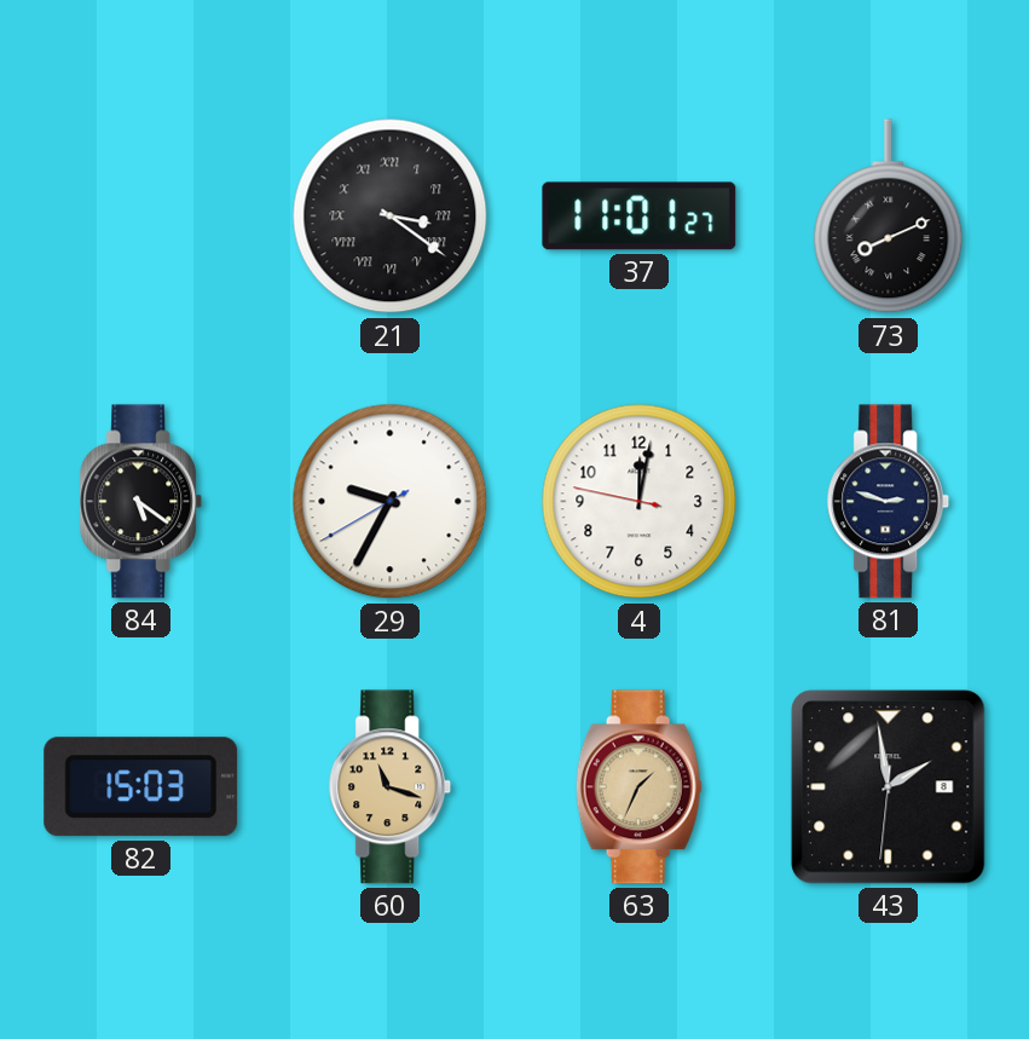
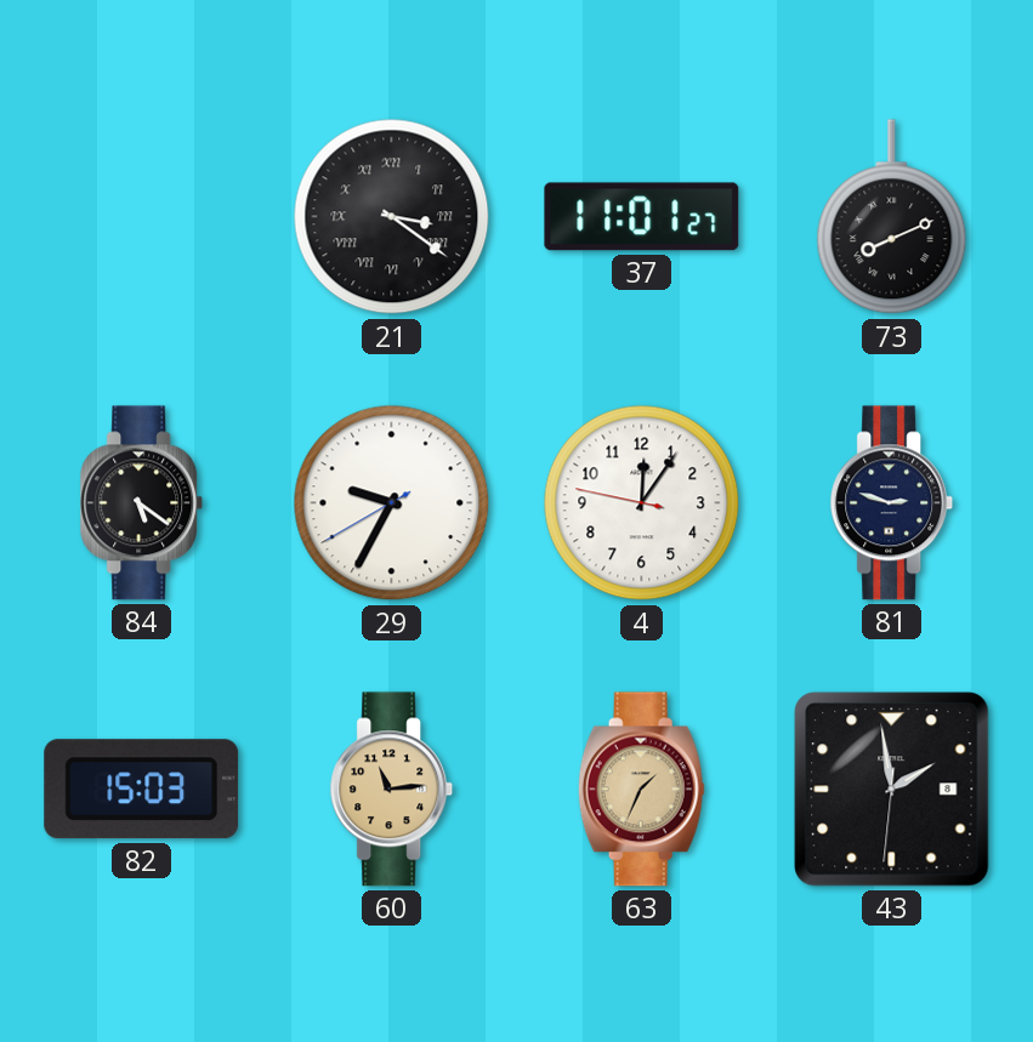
4: 12:01 -> 12:05
60: 11:18 -> 11:14
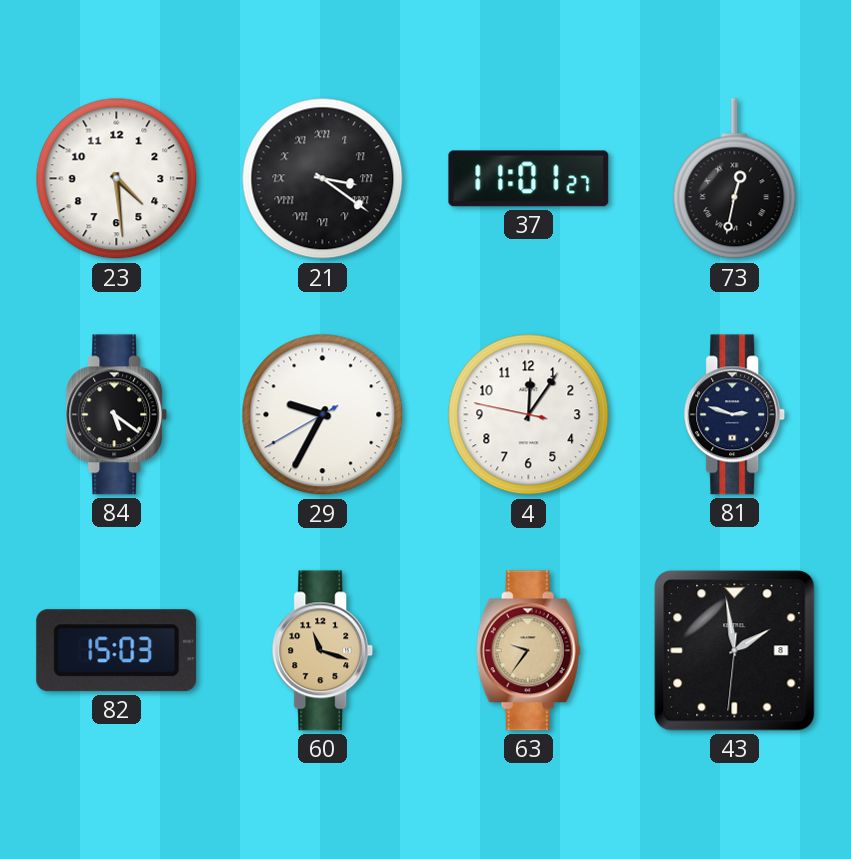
23: none -> 4:29
73: 8:11 -> 12:32
60: 11:14 -> 11:18
63: 1:34 -> 9:36
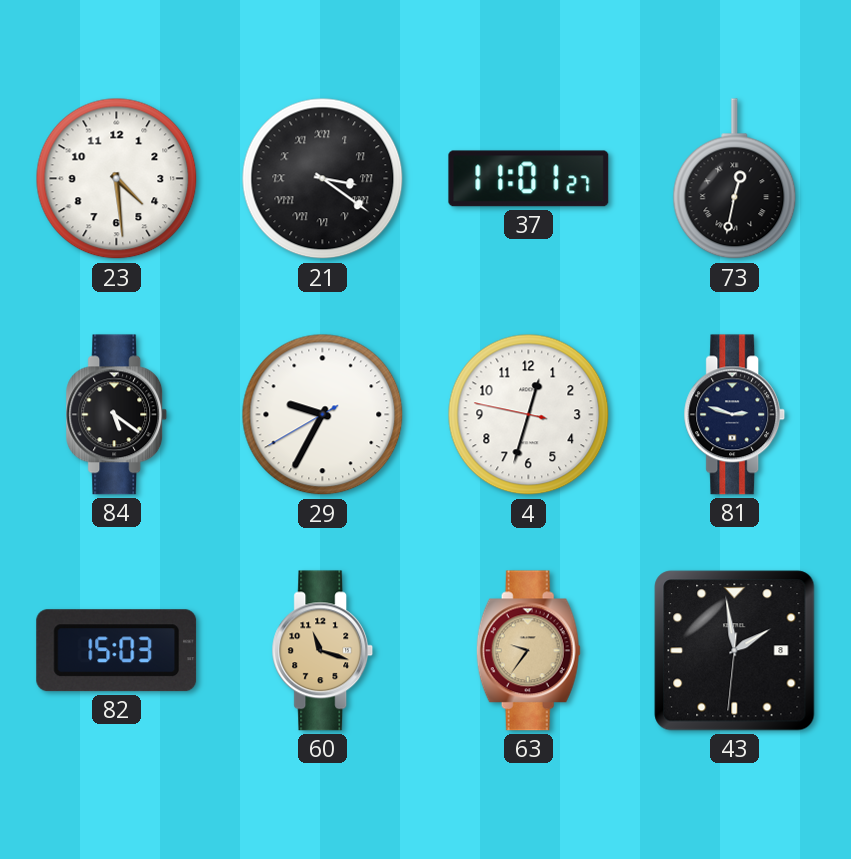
4: 12:05 -> 12:32
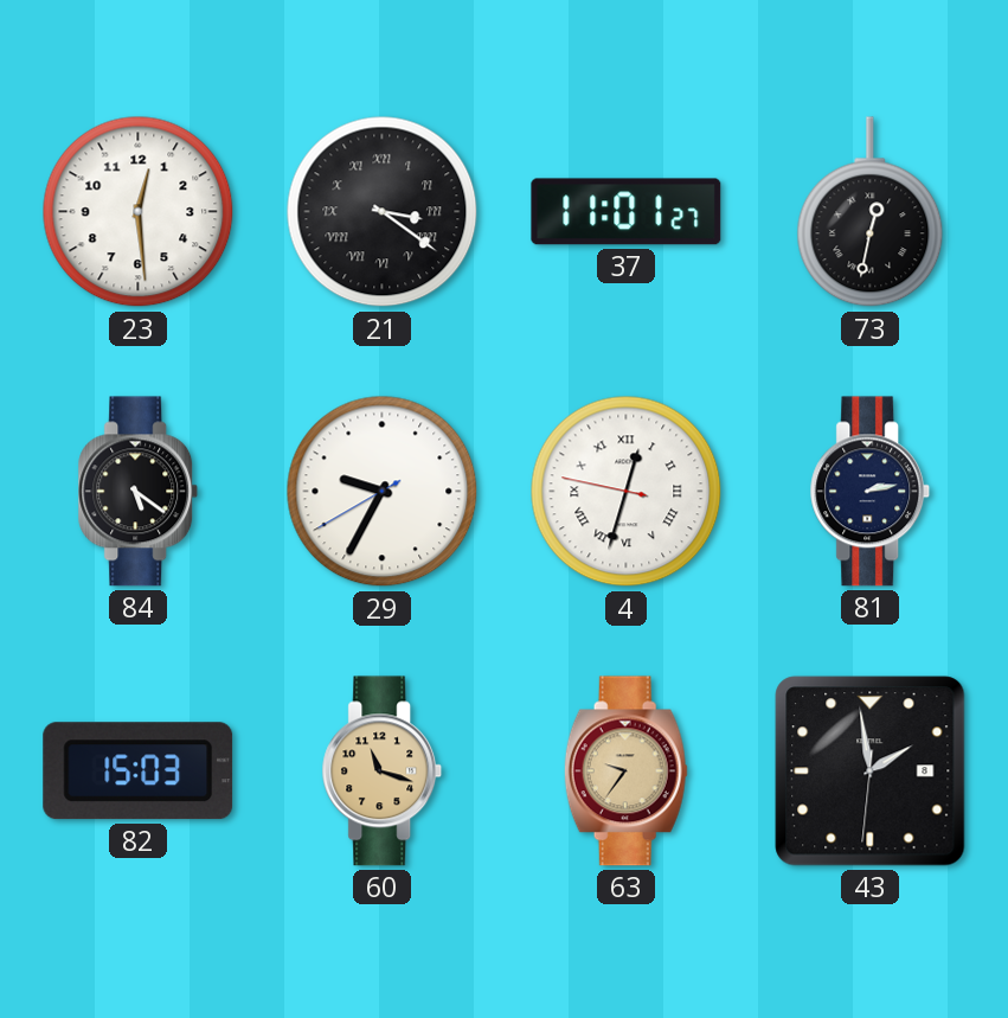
23: 4:29 -> 12:29
4 numerals: Arabic -> Roman
81: 2:48 -> 2:13
